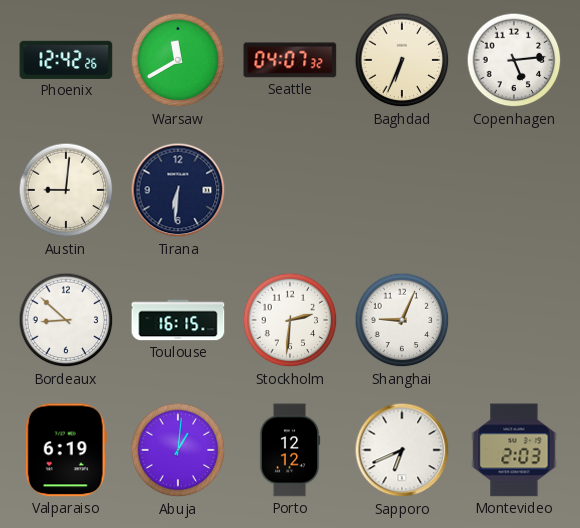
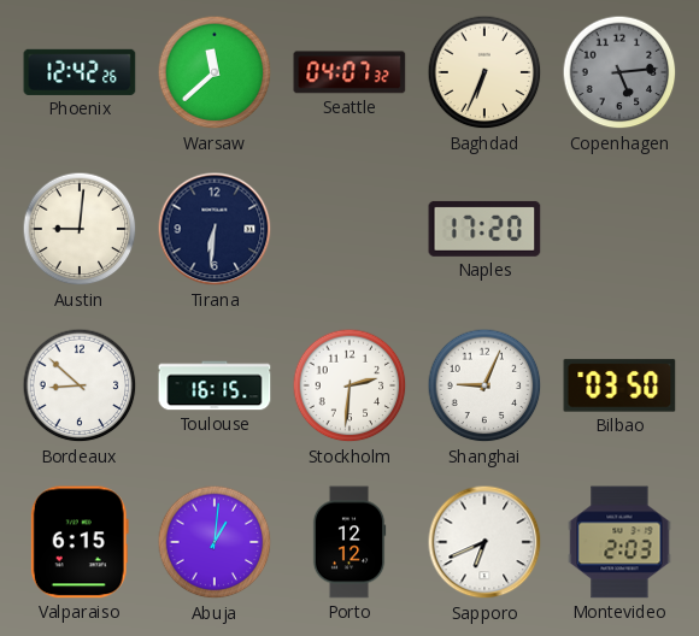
Warsaw: 11:40 -> 11:38
Copenhagen dial: white -> grey
Naples: none -> 17:20
Bilbao: none -> 03:50
Valparaiso: 6:19 -> 6:15
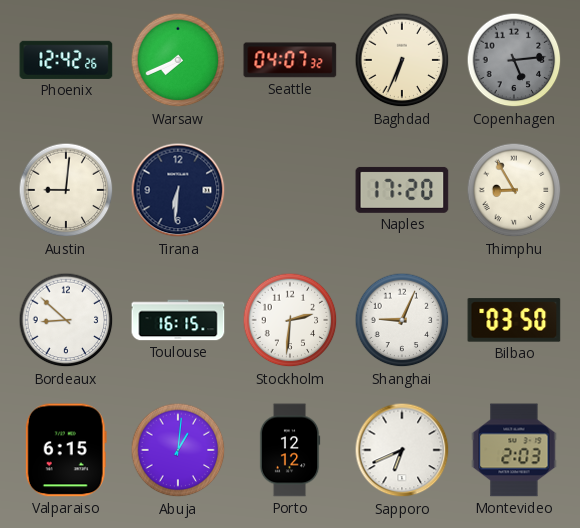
Warsaw: 11:38 -> 7:41
Thimphu: none -> 8:55
